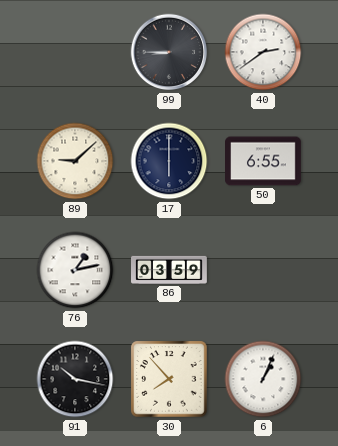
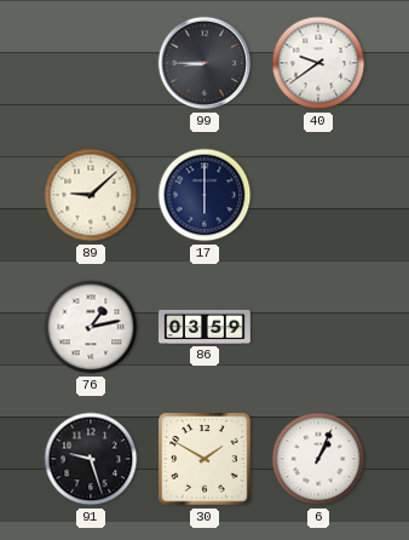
40: 2:39 -> 9:39
50: 6:55 -> none
91: 10:17 -> 9:27
30: 7:53 -> 1:50
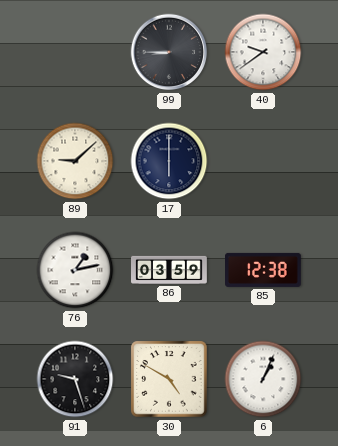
85: none -> 12:38
30: 1:50 -> 4:50
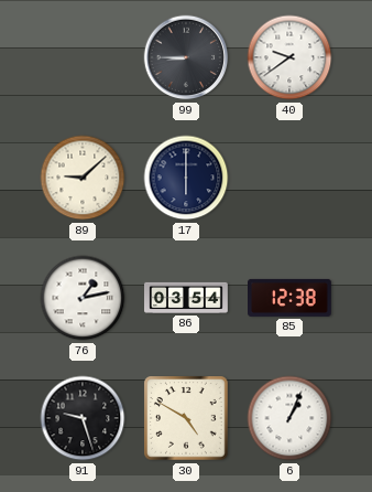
86: 03:59 -> 03:54
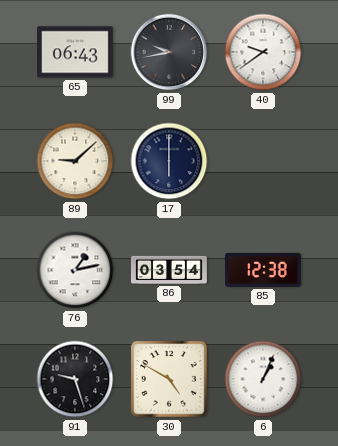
65: none -> 06:43
99: 8:45 -> 9:43
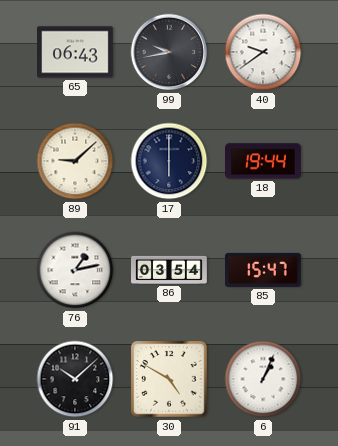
18: none -> 19:44
85: 12:38 -> 15:47
91: 9:27 -> 10:08
